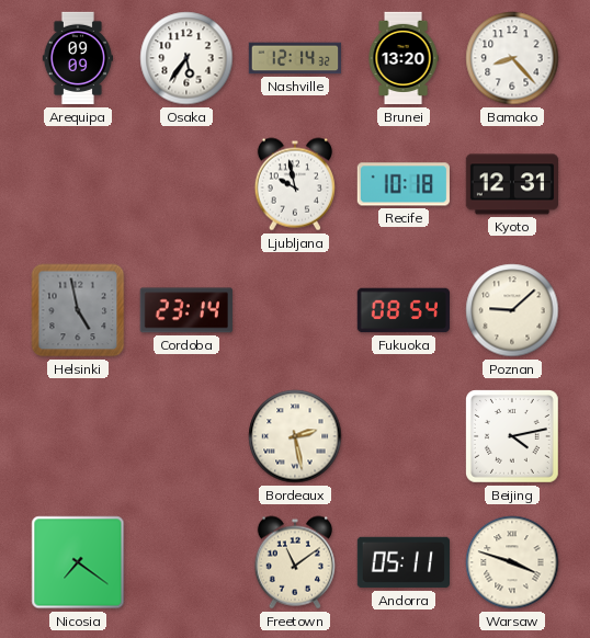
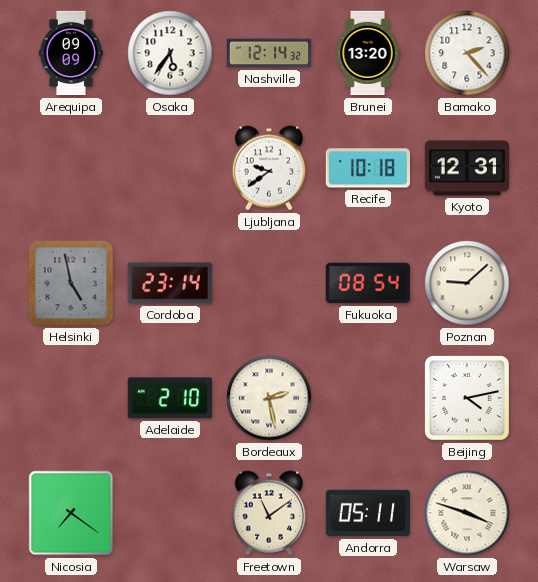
Bamako: 8:23 -> 2:23
Ljubljana: 9:58 -> 9:39
Adelaide: none -> 2:10
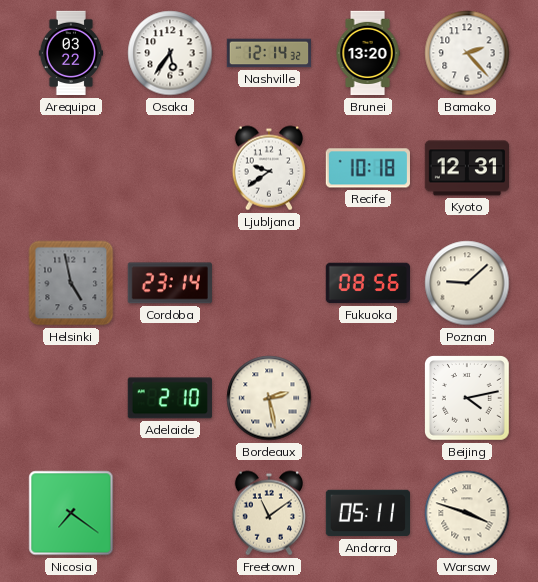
Arequipa: 09:09 -> 03:22
Fukuoka: 08:54 -> 08:56
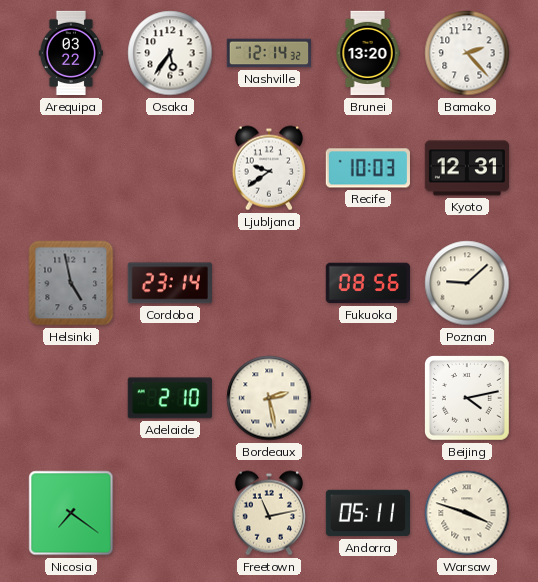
Recife: 10:18 -> 10:03
Freetown: 11:09 -> 11:13
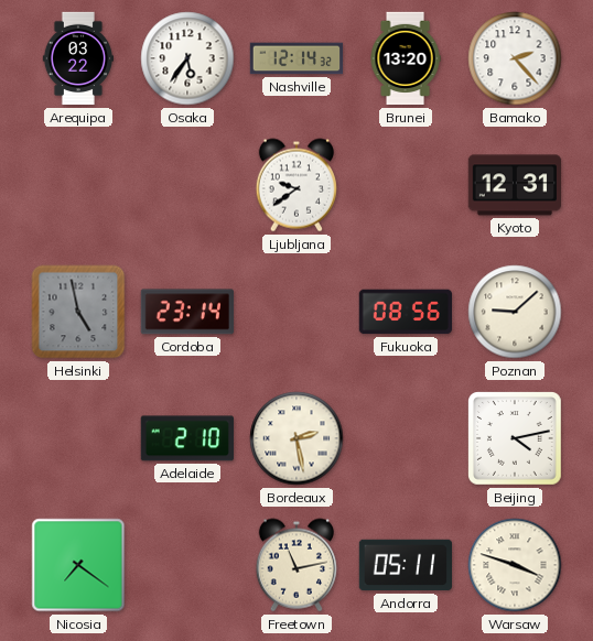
Recife: 10:03 -> none
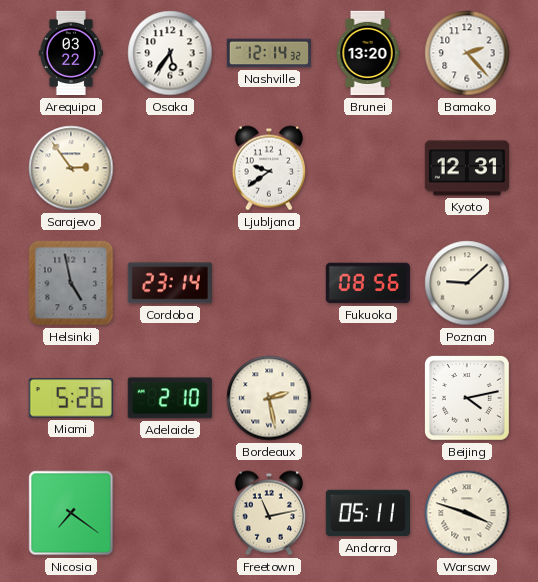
Sarajevo: none -> 2:54
Miami: none -> 5:26
